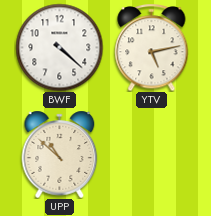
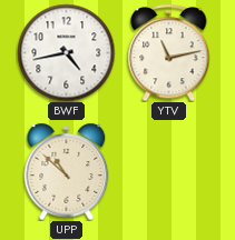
BWF: 4:22 -> 4:43
YTV: 5:13 -> 11:13
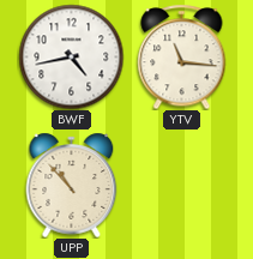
YTV: 11:13 -> 11:16
UPP: 10:52 -> 10:53
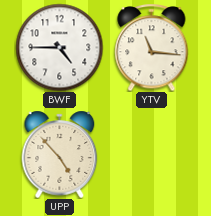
BWF: 4:43 -> 4:45
UPP: 10:53 -> 4:53
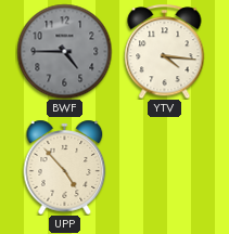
BWF dial: white -> grey
YTV: 11:16 -> 4:16
